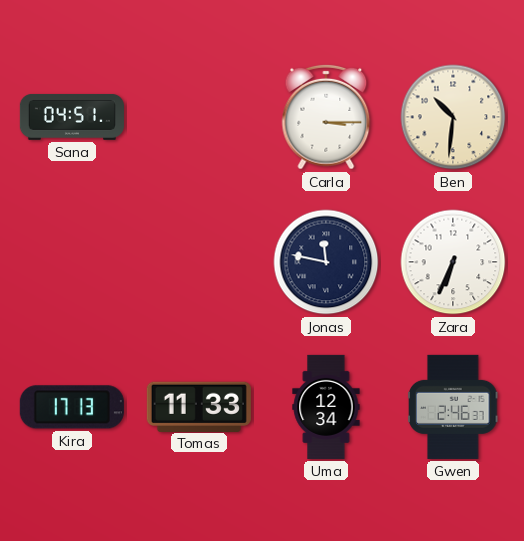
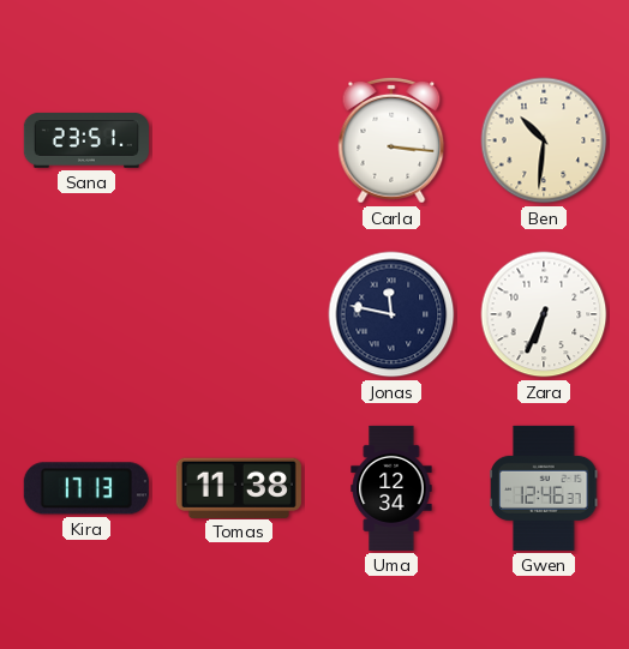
Sana: 04:51 -> 23:51
Carla: 3:15 -> 3:16
Tomas: 11:33 -> 11:38
Gwen: 2:46 -> 12:46
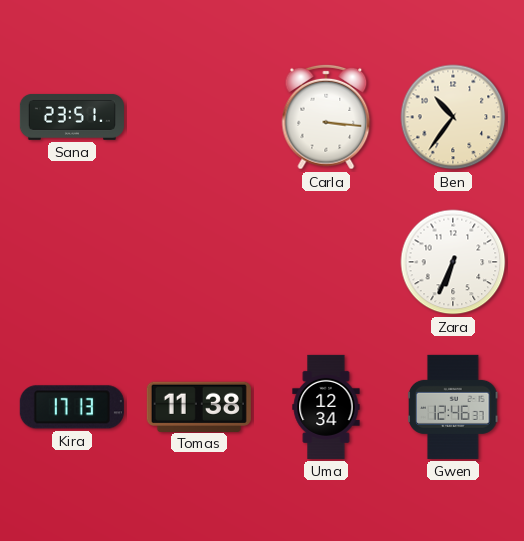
Ben: 10:31 -> 10:36
Jonas: 11:47 -> none
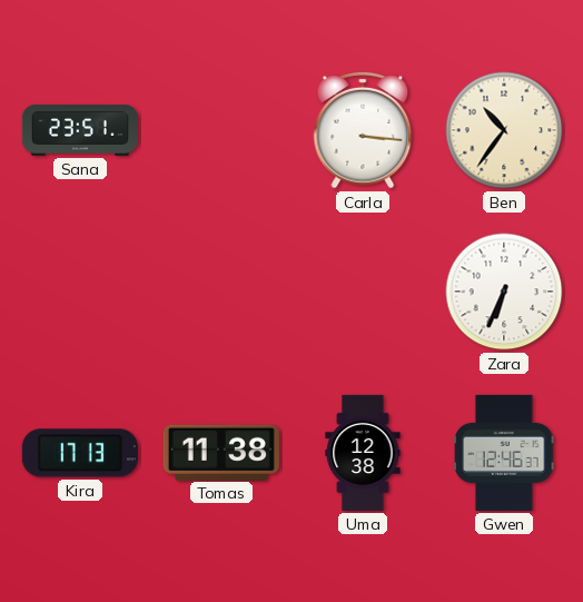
Uma: 12:34 -> 12:38
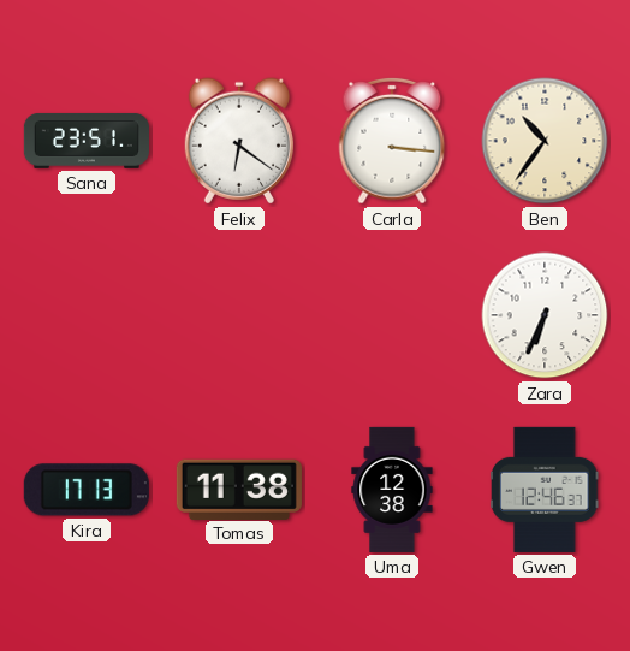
Felix: none -> 6:21
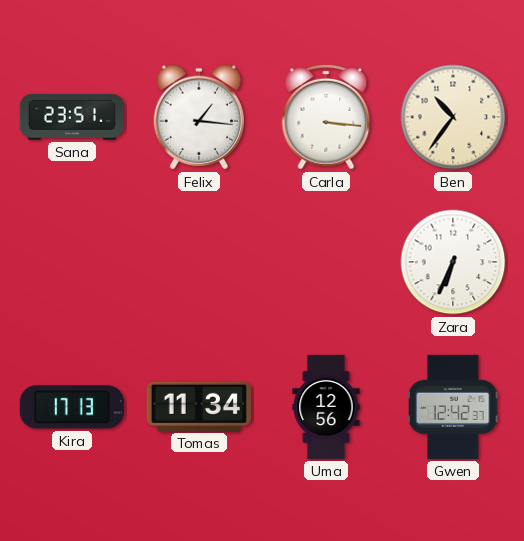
Felix: 6:21 -> 1:16
Tomas: 11:38 -> 11:34
Uma: 12:38 -> 12:56
Gwen: 12:46 -> 12:42
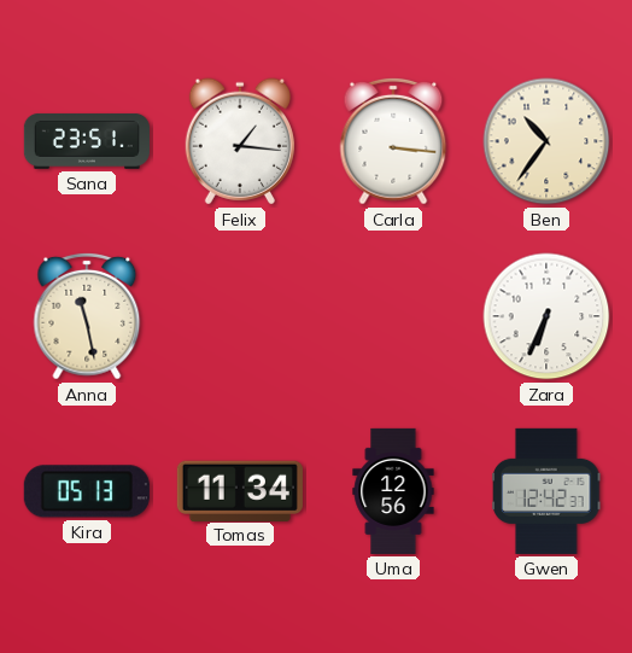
Anna: none -> 11:28
Kira: 17:13 -> 05:13
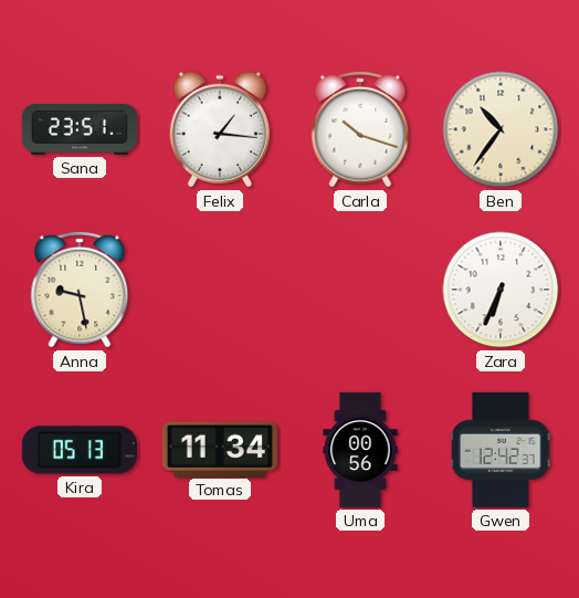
Carla: 3:16 -> 10:18
Anna: 11:28 -> 9:28
Uma: 12:56 -> 00:56
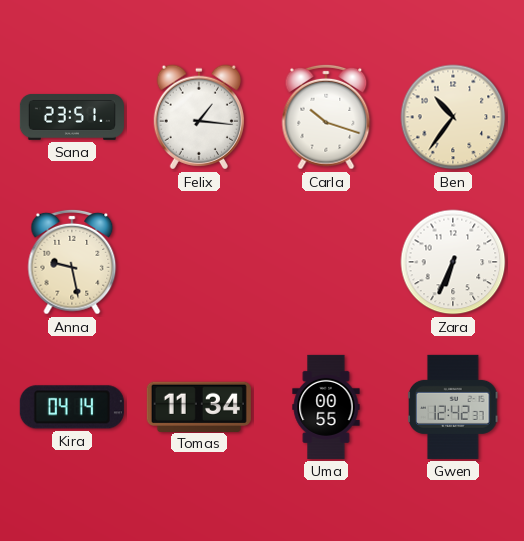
Kira: 05:13 -> 04:14
Uma: 00:56 -> 00:55
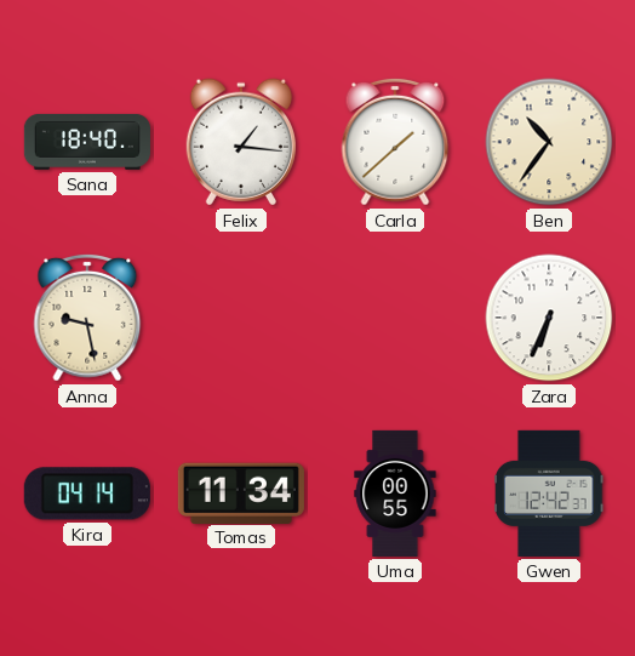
Sana: 23:51 -> 18:40
Carla: 10:18 -> 1:38
